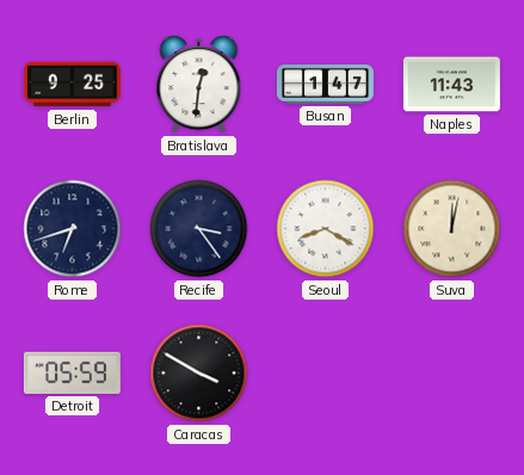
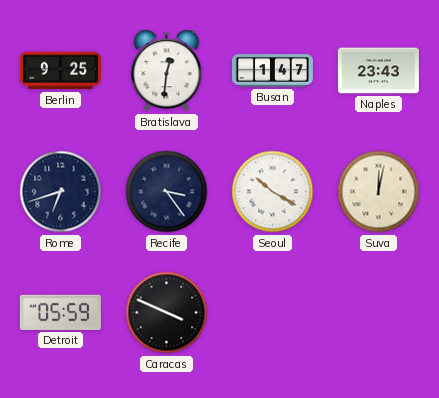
Naples: 11:43 -> 23:43
Seoul: 8:20 -> 10:20
Caracas: 3:50 -> 3:49
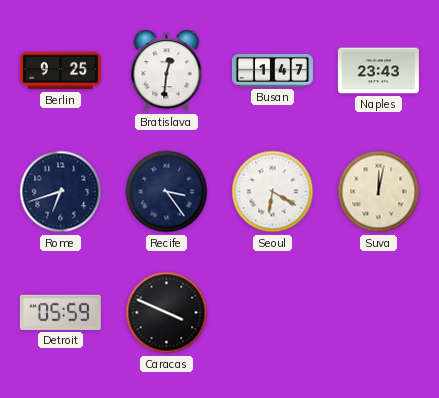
Seoul: 10:20 -> 6:20
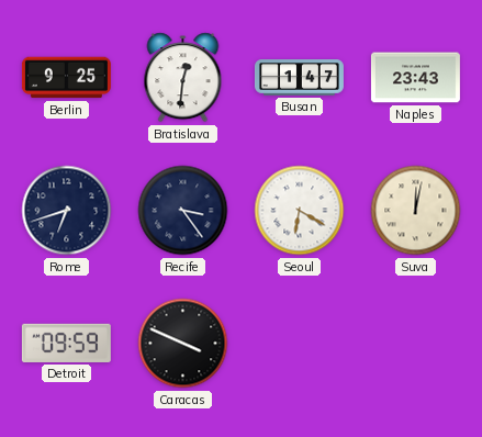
Detroit: 05:59 -> 09:59
